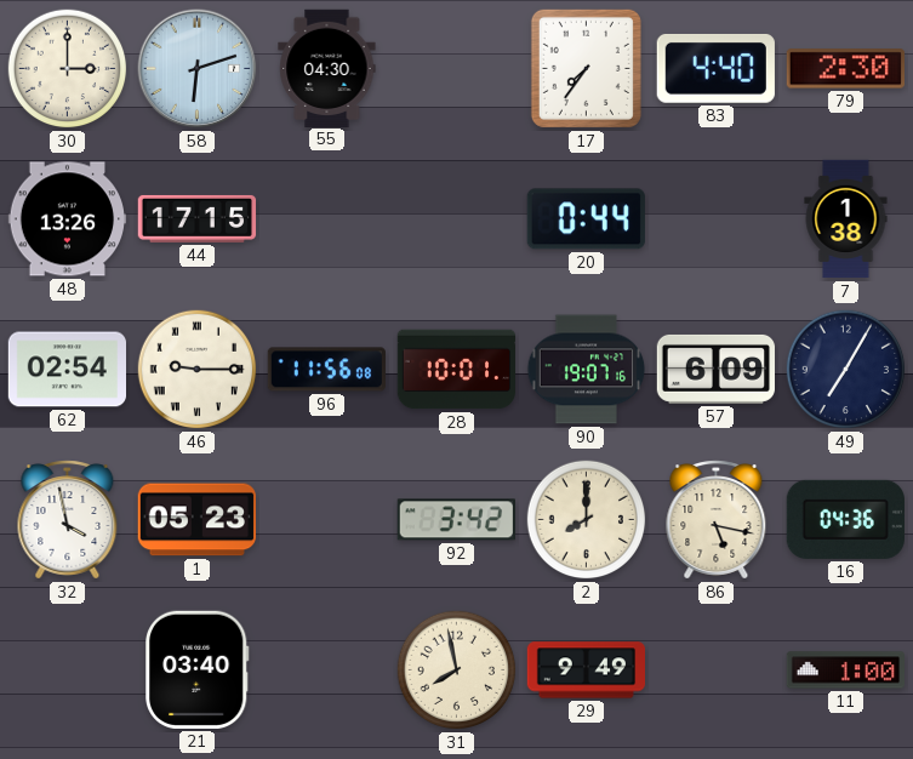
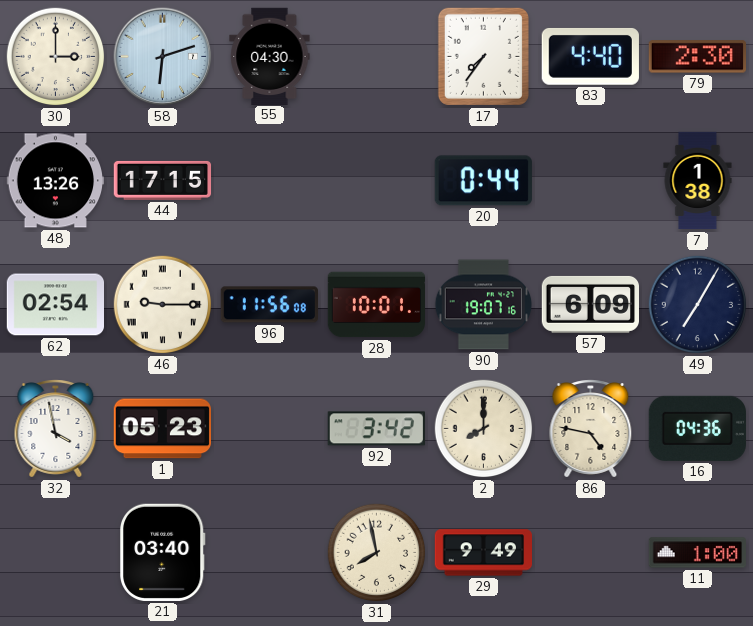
86: 5:17 -> 4:47
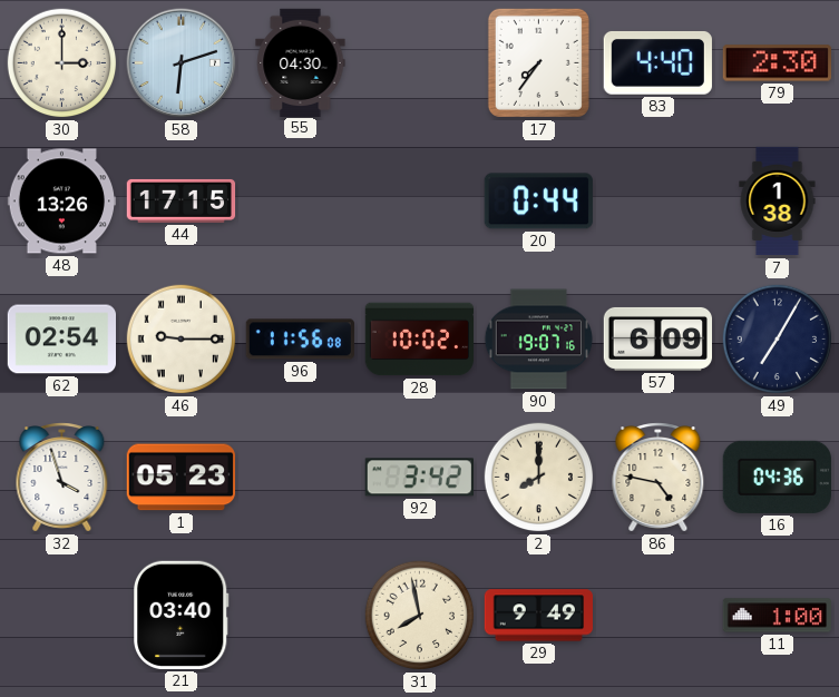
28: 10:01 -> 10:02
32: 3:58 -> 3:57
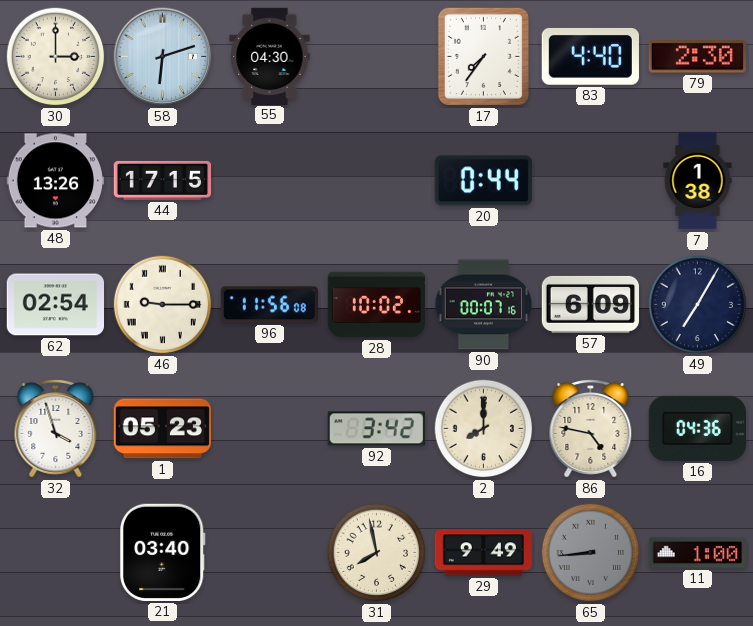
90: 19:07 -> 00:07
65: none -> 8:44
